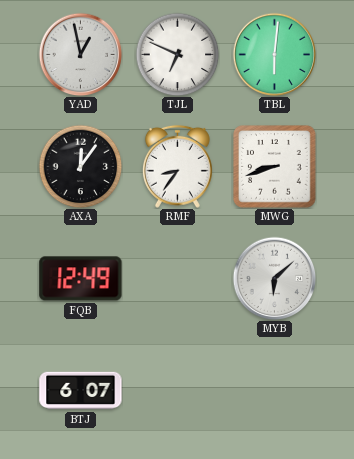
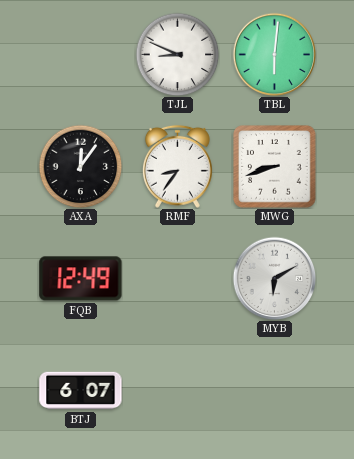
YAD: 12:58 -> none
TJL: 6:49 -> 8:49
MYB: 6:08 -> 6:10
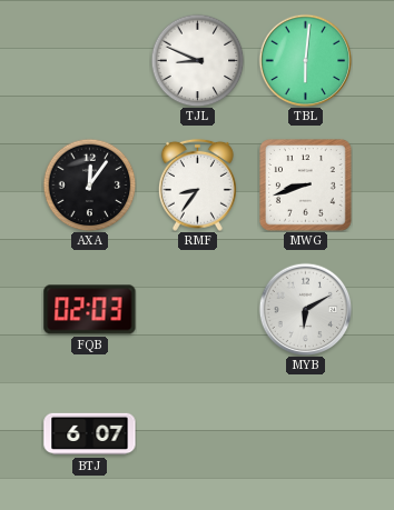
FQB: 12:49 -> 02:03
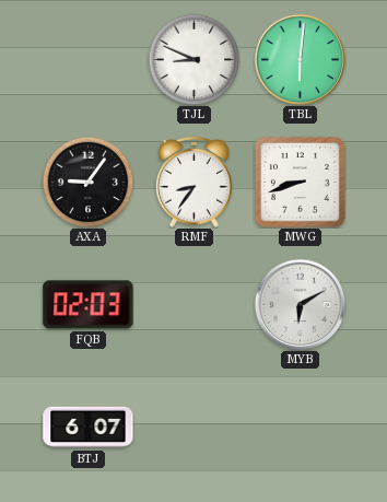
AXA: 12:06 -> 9:06
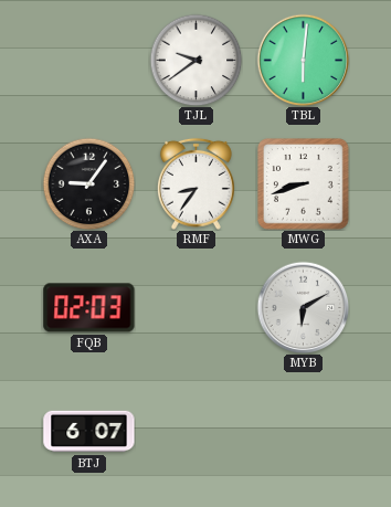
TJL: 8:49 -> 9:39
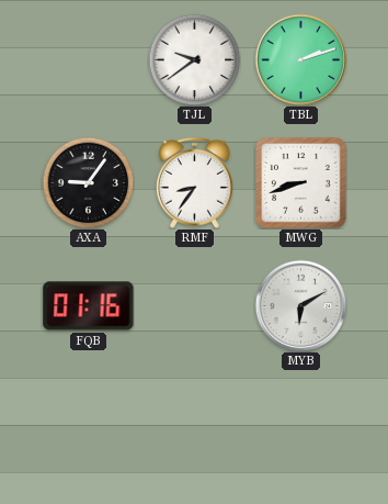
TBL: 6:01 -> 2:12
FQB: 02:03 -> 01:16
BTJ: 6:07 -> none
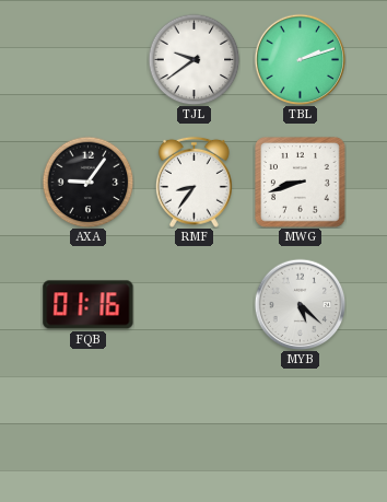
MYB: 6:10 -> 5:22
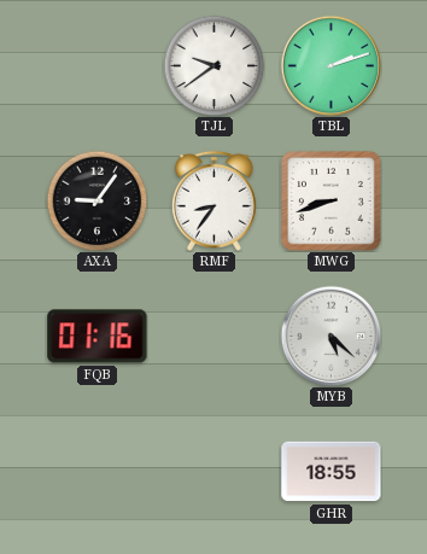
GHR: none -> 18:55
